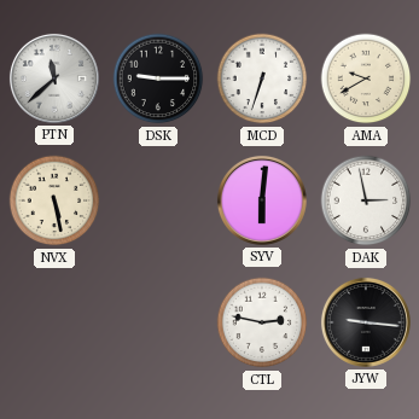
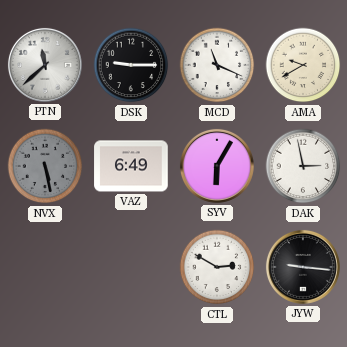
MCD: 6:33 -> 11:19
NVX dial: cream -> grey
VAZ: none -> 6:49
SYV: 6:01 -> 6:05
CTL: 2:47 -> 2:50
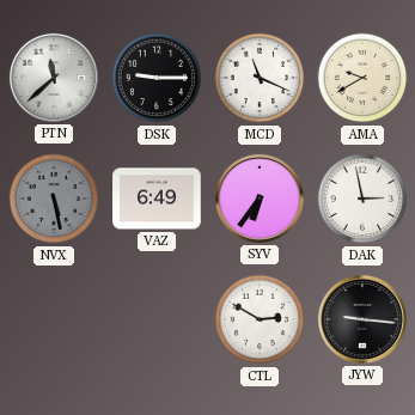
SYV: 6:05 -> 6:36
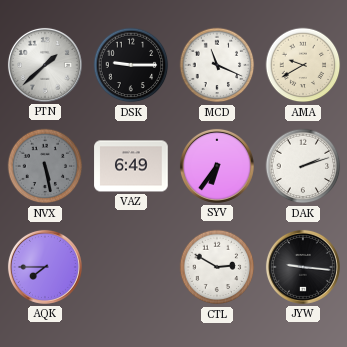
PTN: 11:38 -> 1:38
DAK: 2:58 -> 2:12
AQK: none -> 7:45
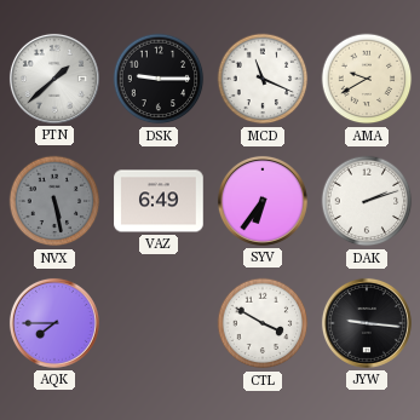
CTL: 2:50 -> 3:50
